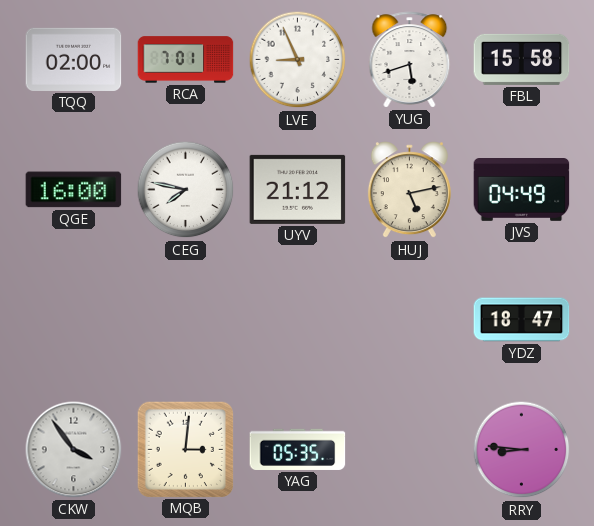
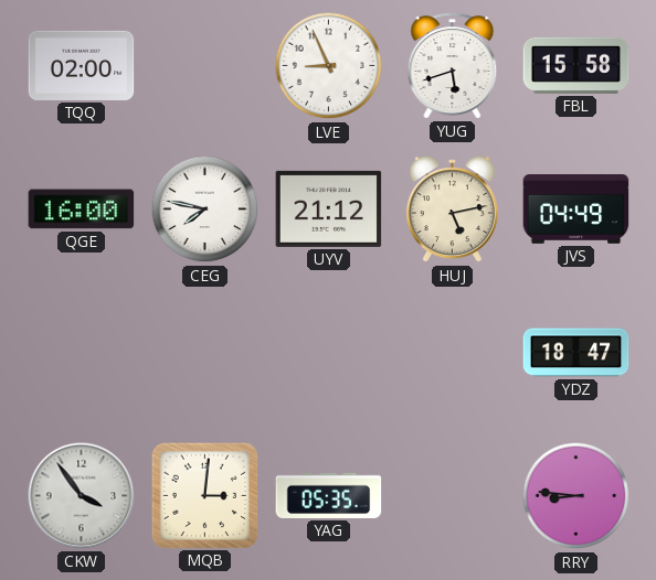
RCA: 7:01 -> none
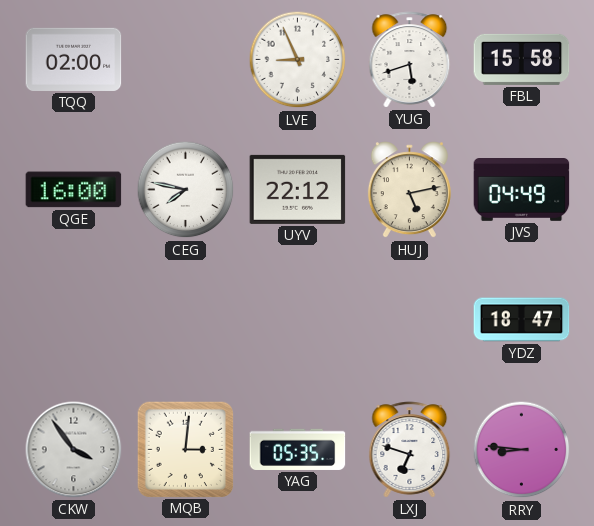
UYV: 21:12 -> 22:12
LXJ: none -> 6:48
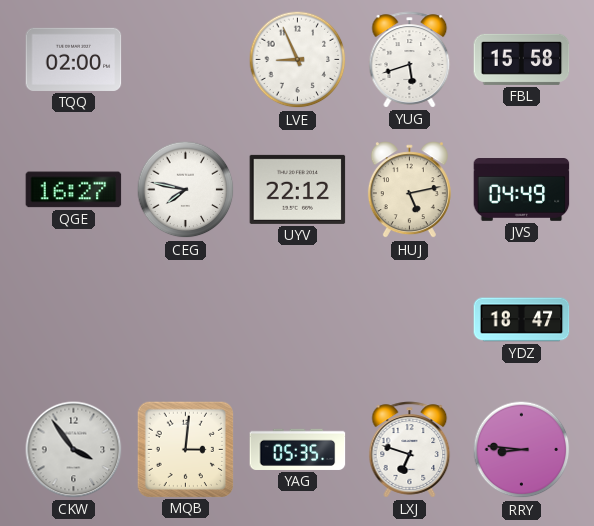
QGE: 16:00 -> 16:27
